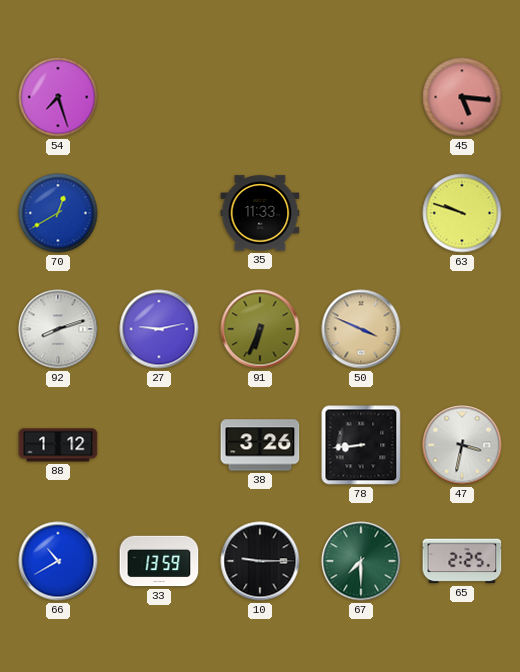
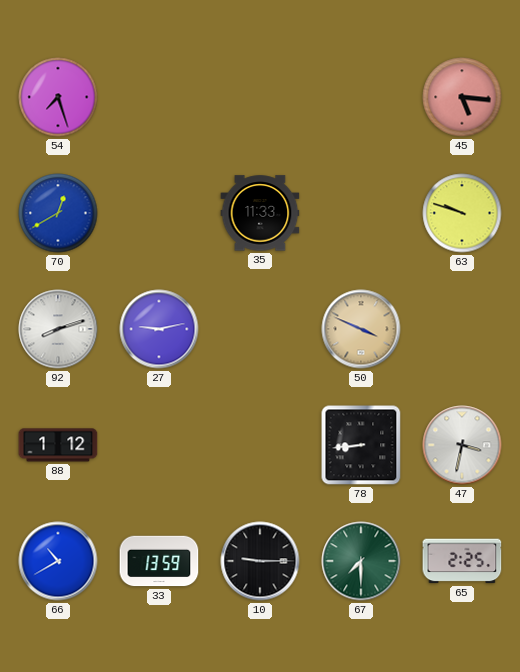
91: 6:34 -> none
38: 3:26 -> none
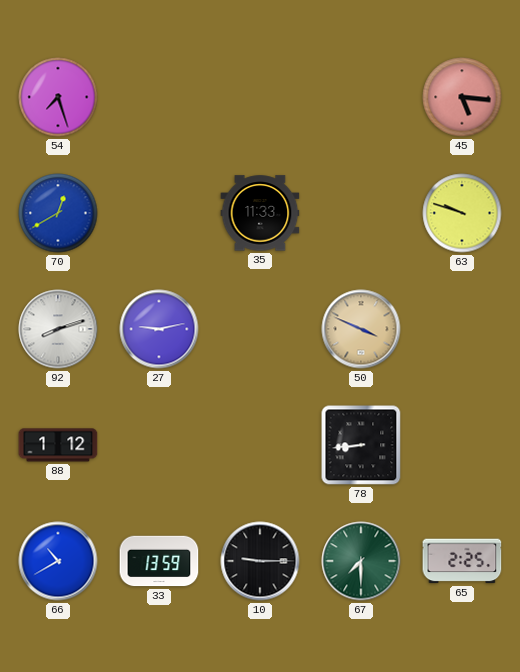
47: 3:32 -> none
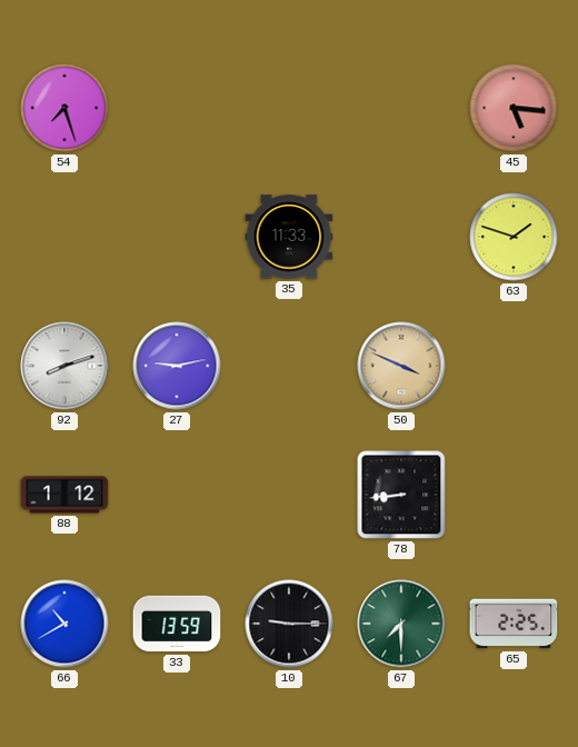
70: 12:40 -> none
63: 9:48 -> 1:48
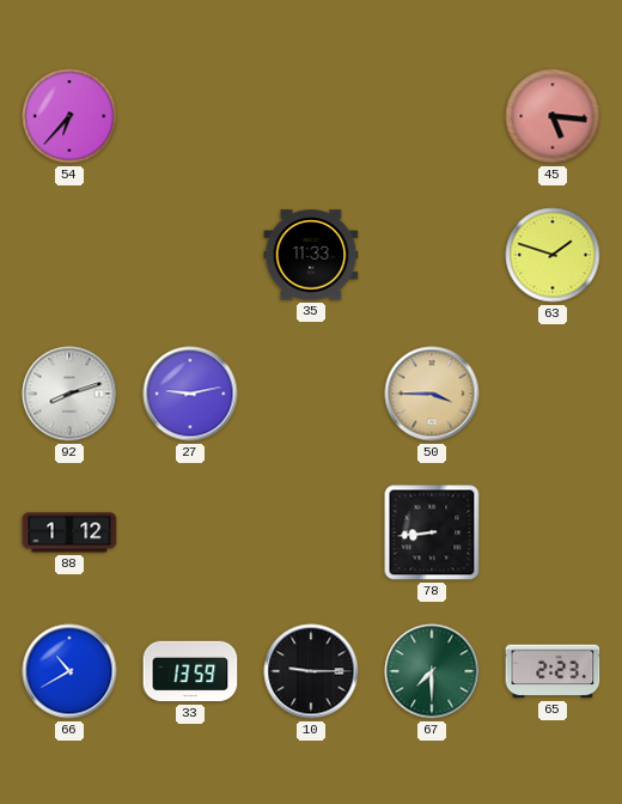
54: 7:27 -> 6:37
50: 3:49 -> 3:45
65: 2:25 -> 2:23
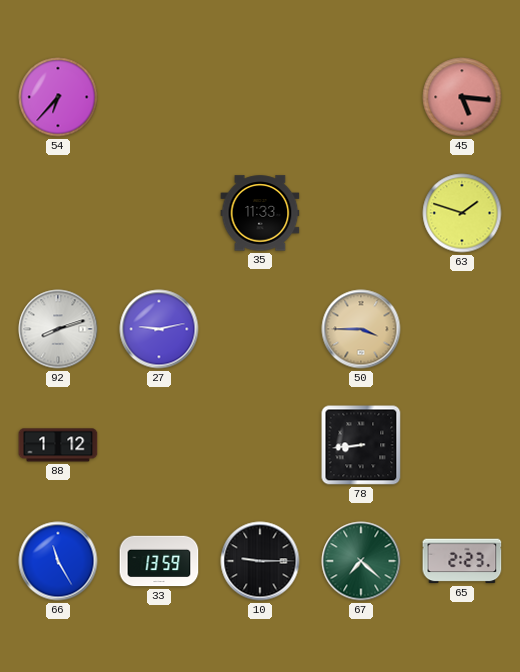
66: 10:40 -> 11:25
67: 7:30 -> 7:22
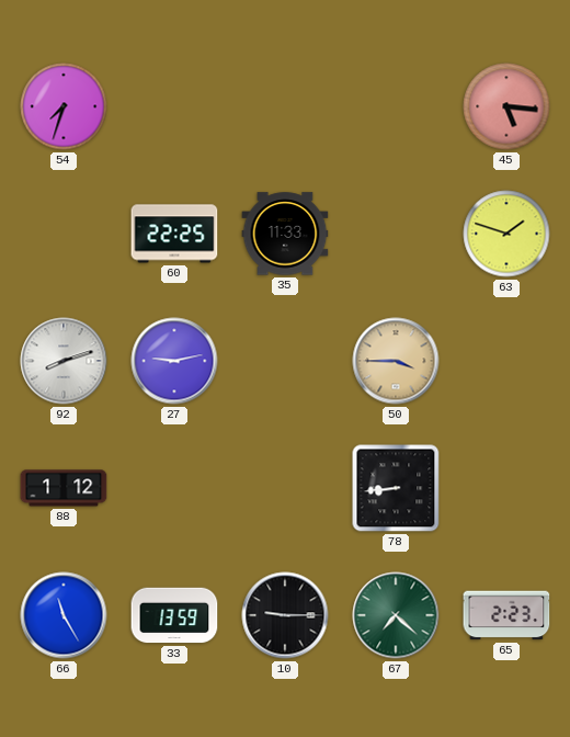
54: 6:37 -> 7:33
60: none -> 22:25
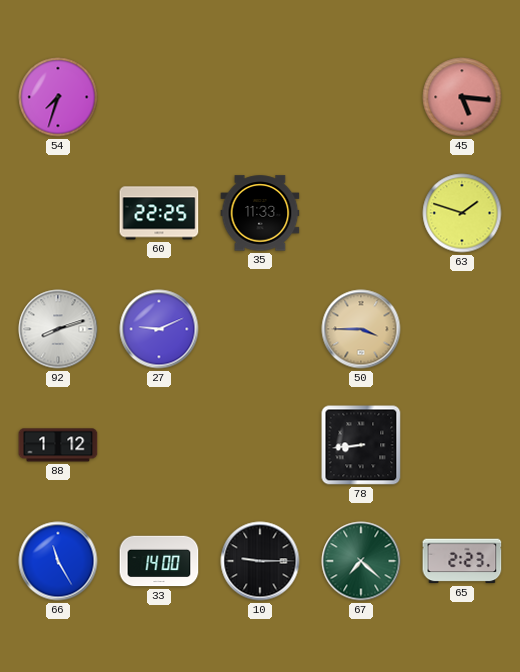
27: 9:13 -> 9:11
33: 13:59 -> 14:00
